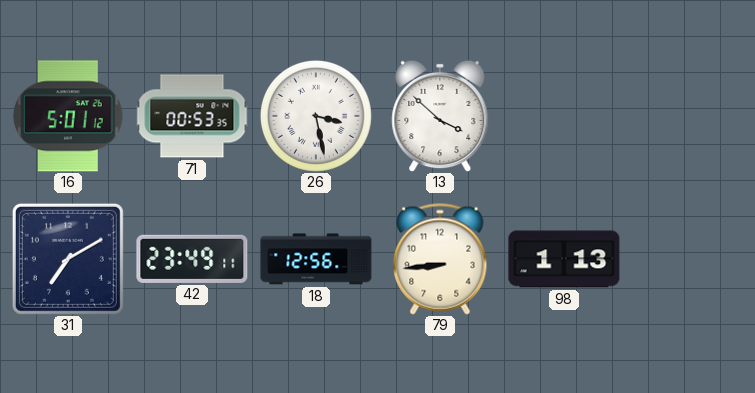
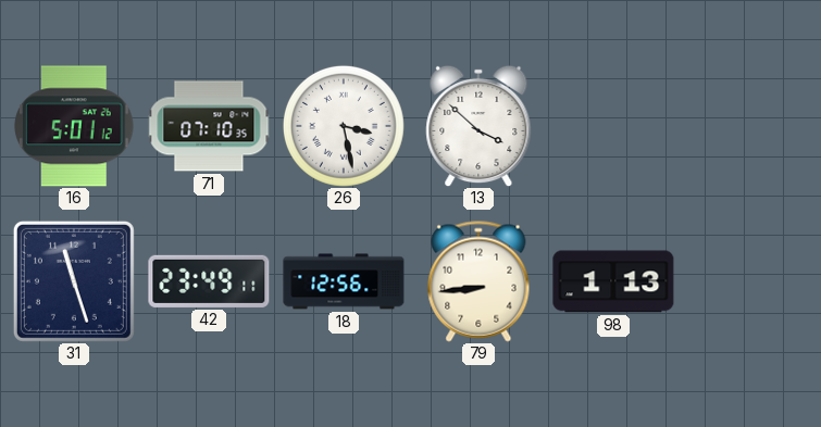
71: 00:53 -> 07:10
31: 7:10 -> 11:27
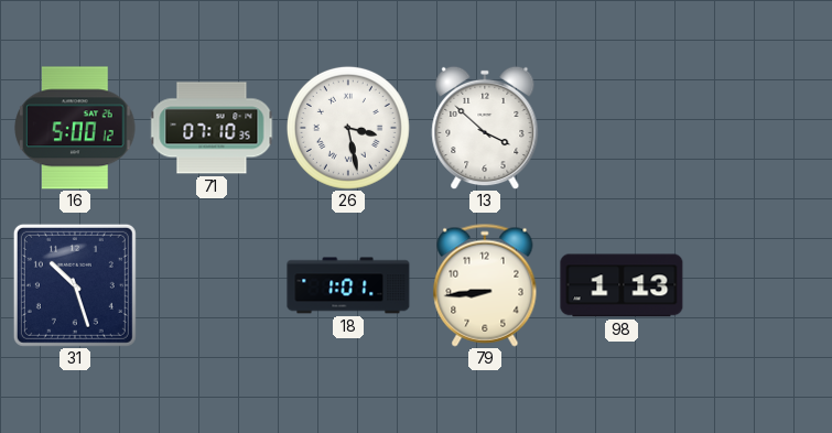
16: 5:01 -> 5:00
31: 11:27 -> 10:27
42: 23:49 -> none
18: 12:56 -> 1:01
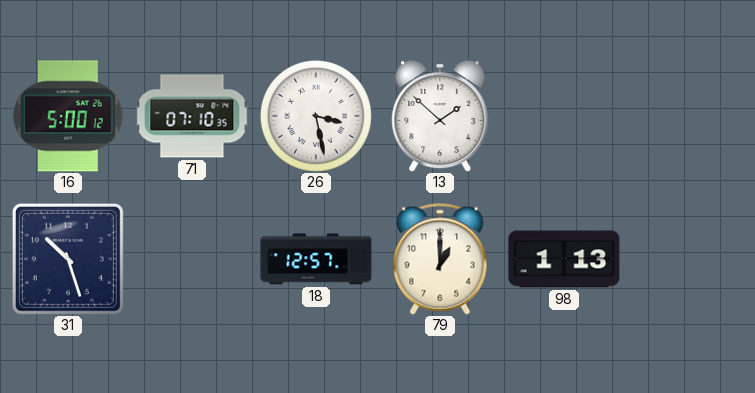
13: 3:52 -> 1:52
18: 1:01 -> 12:57
79: 8:44 -> 1:00
